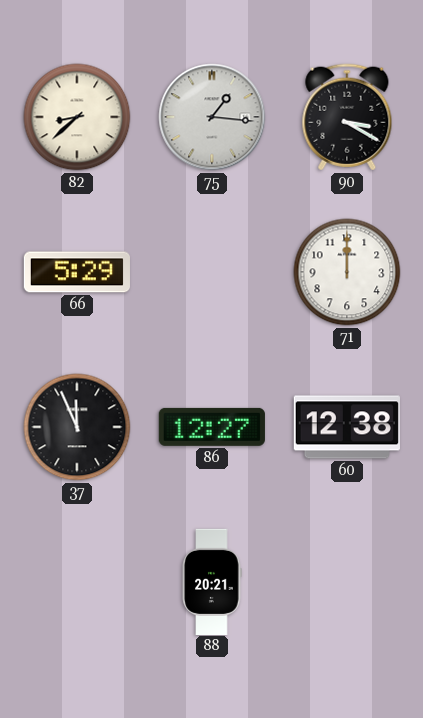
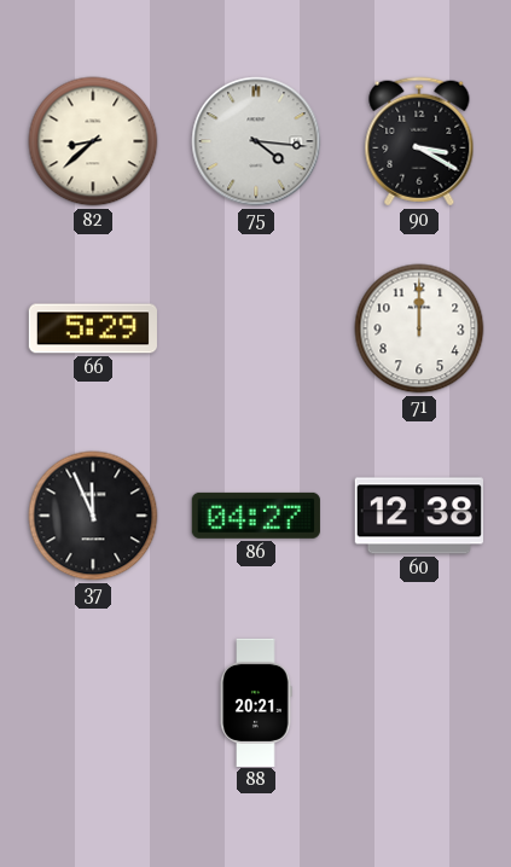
75: 1:16 -> 4:16
86: 12:27 -> 04:27
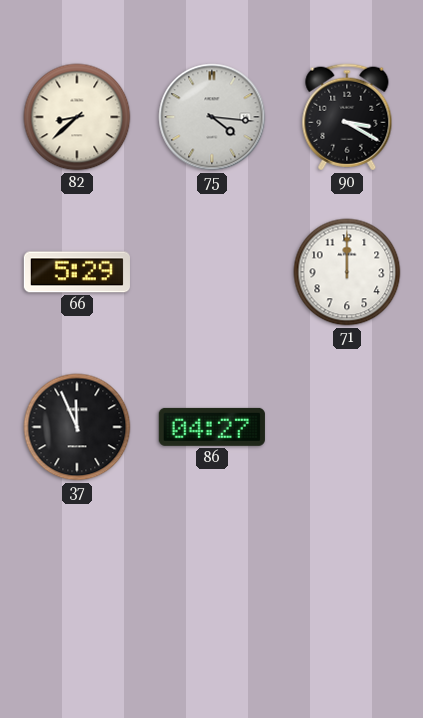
60: 12:38 -> none
88: 20:21 -> none
